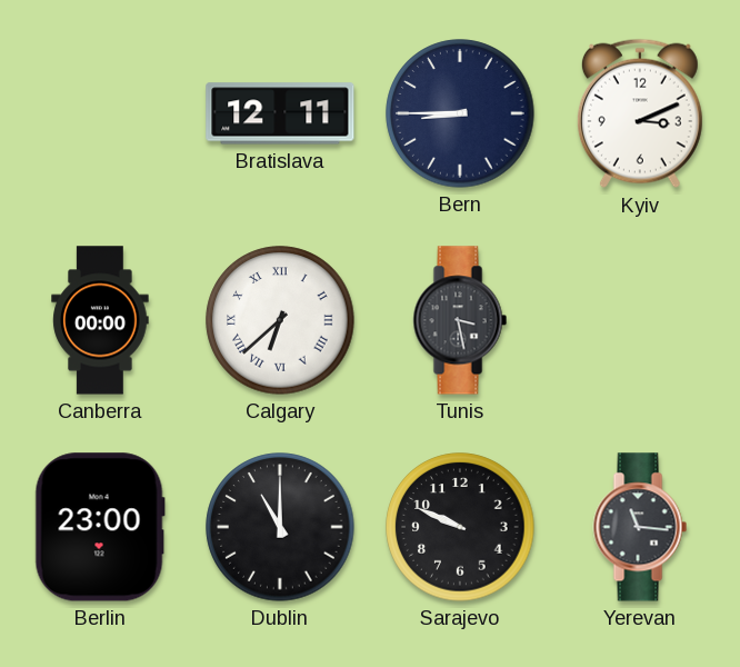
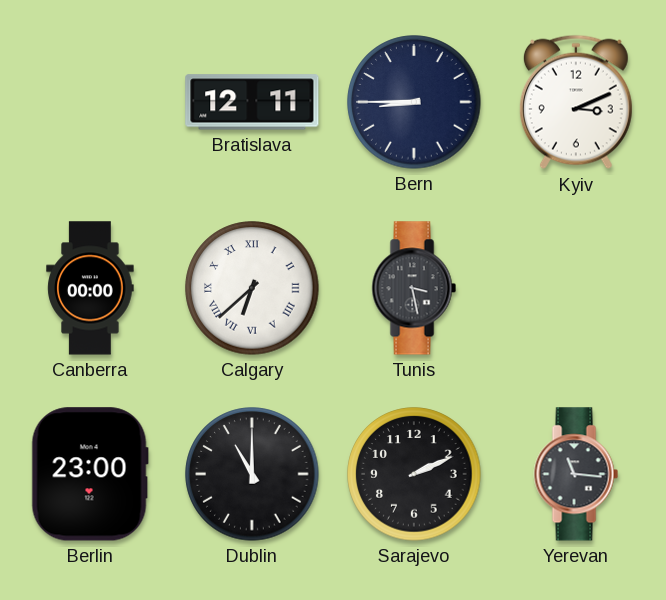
Sarajevo: 9:49 -> 2:11
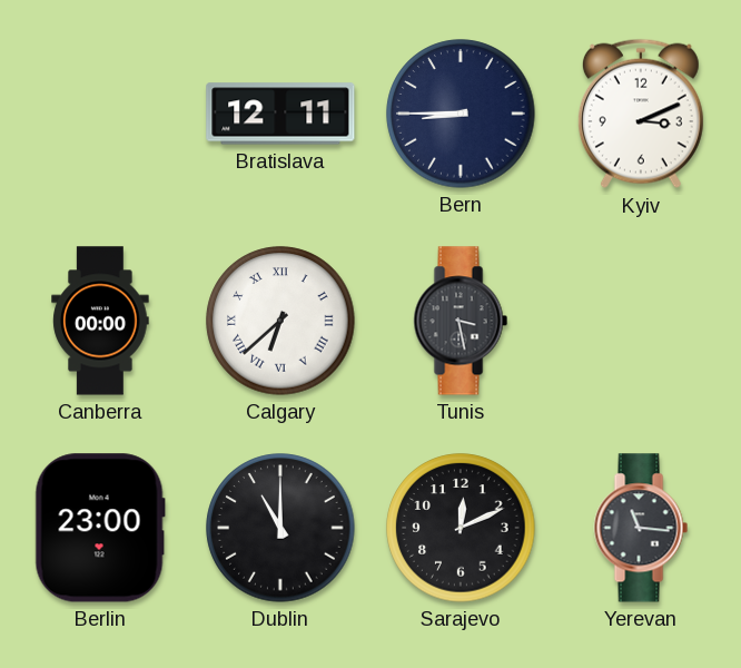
Sarajevo: 2:11 -> 12:11
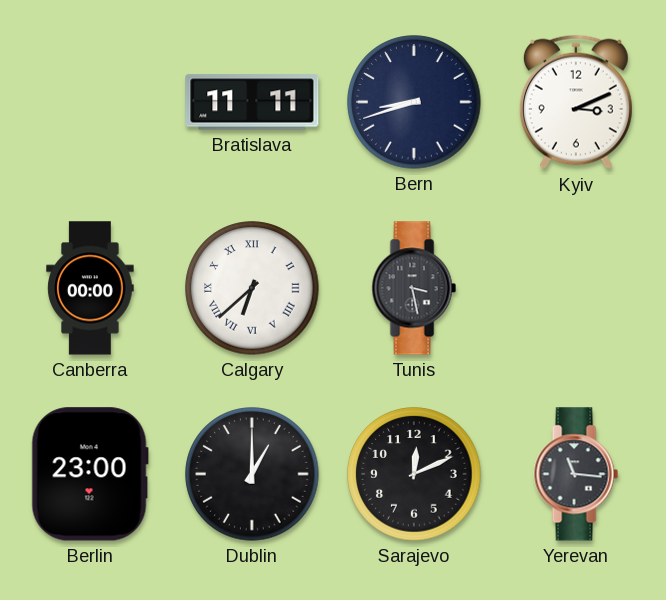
Bratislava: 12:11 -> 11:11
Bern: 8:45 -> 8:42
Dublin: 11:00 -> 1:00
